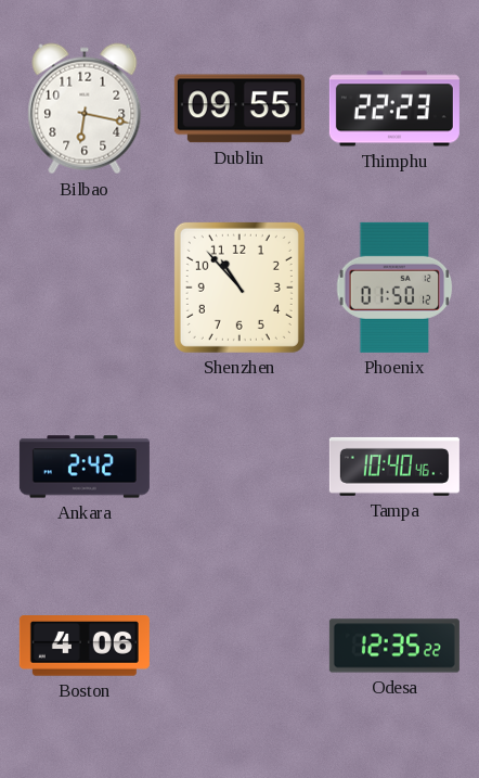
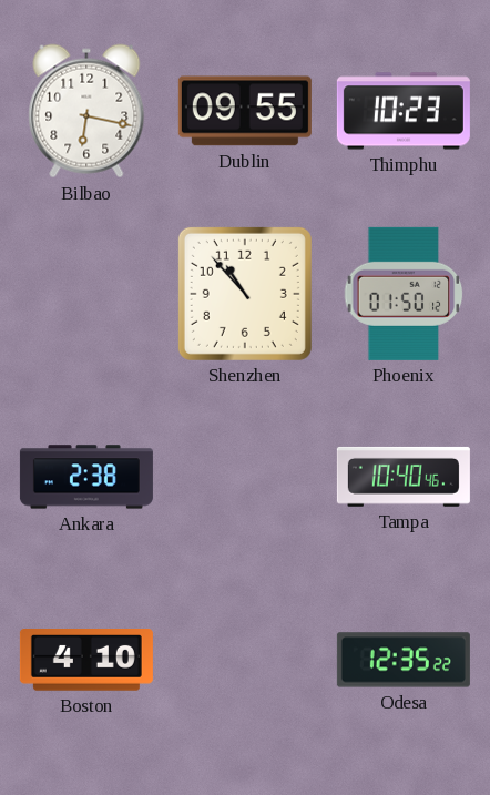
Thimphu: 22:23 -> 10:23
Ankara: 2:42 -> 2:38
Boston: 4:06 -> 4:10
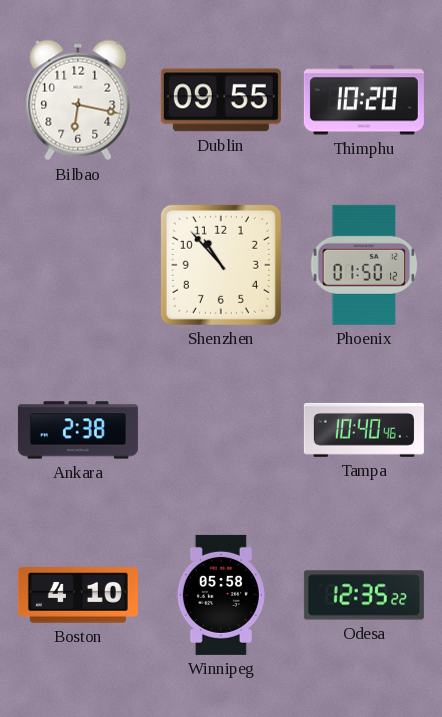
Thimphu: 10:23 -> 10:20
Winnipeg: none -> 05:58
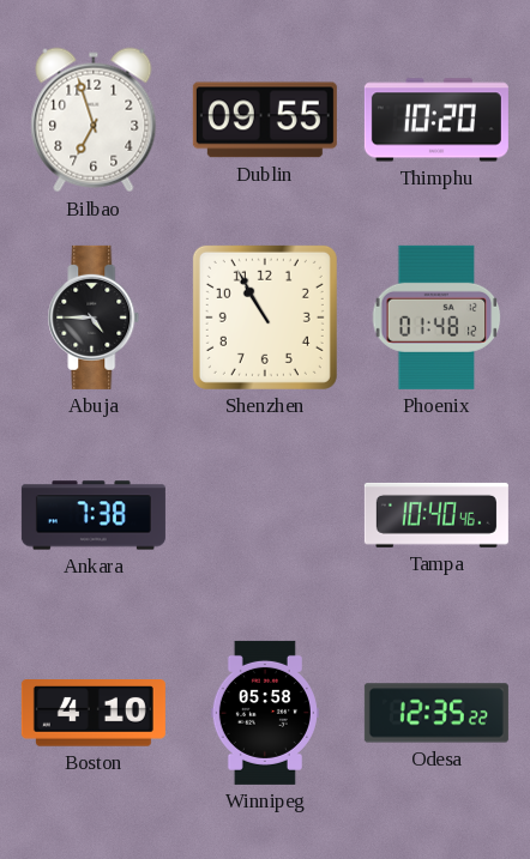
Bilbao: 6:17 -> 6:57
Abuja: none -> 4:45
Shenzhen: 10:53 -> 10:55
Phoenix: 01:50 -> 01:48
Ankara: 2:38 -> 7:38
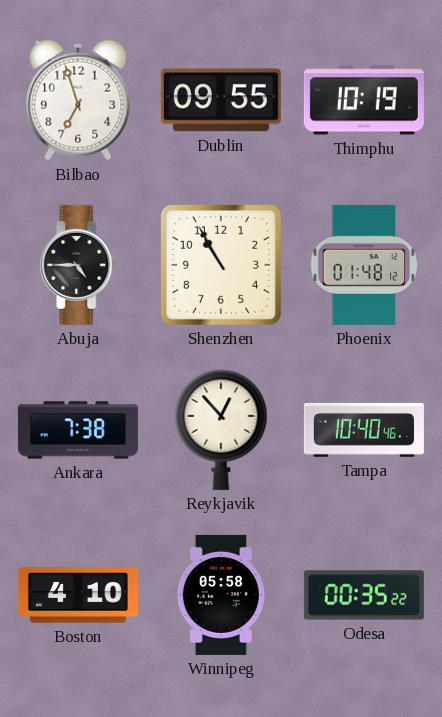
Thimphu: 10:20 -> 10:19
Reykjavik: none -> 12:53
Odesa: 12:35 -> 00:35
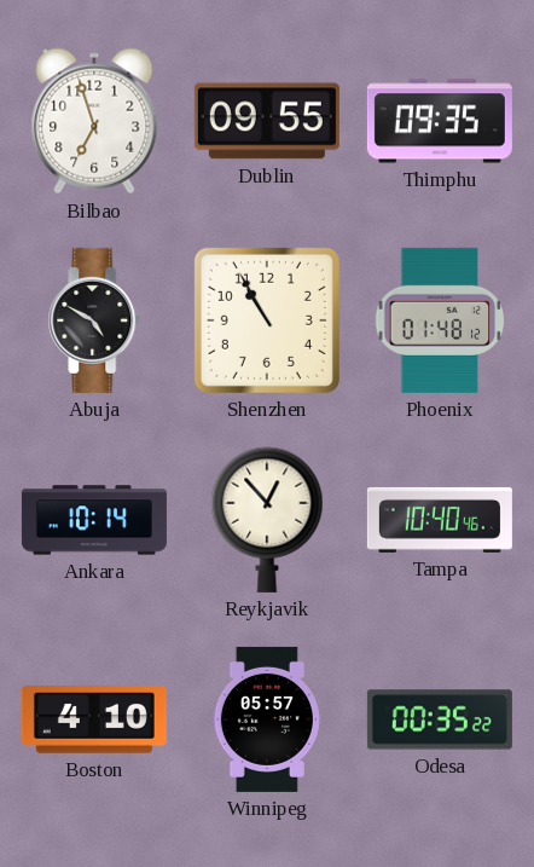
Thimphu: 10:19 -> 09:35
Abuja: 4:45 -> 4:50
Ankara: 7:38 -> 10:14
Winnipeg: 05:58 -> 05:57
